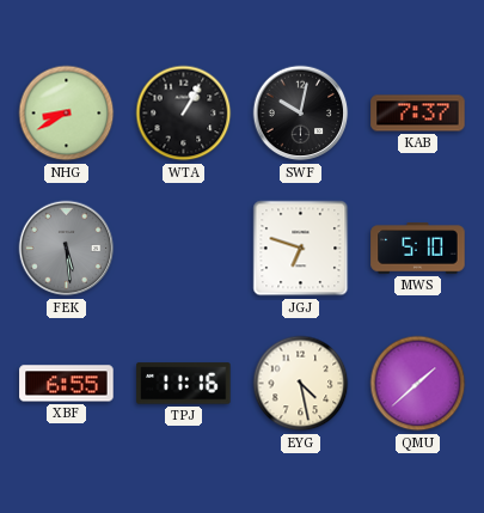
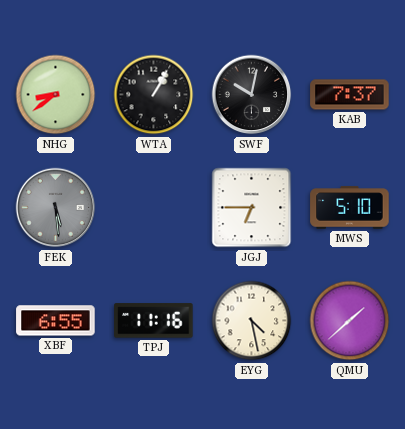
NHG: 8:40 -> 8:39
JGJ: 6:48 -> 6:45
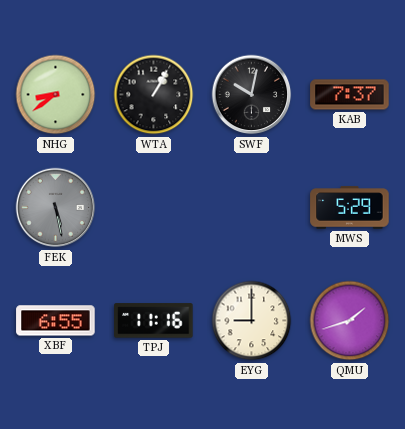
FEK: 5:29 -> 5:28
JGJ: 6:45 -> none
MWS: 5:10 -> 5:29
EYG: 4:28 -> 9:00
QMU: 1:38 -> 1:42
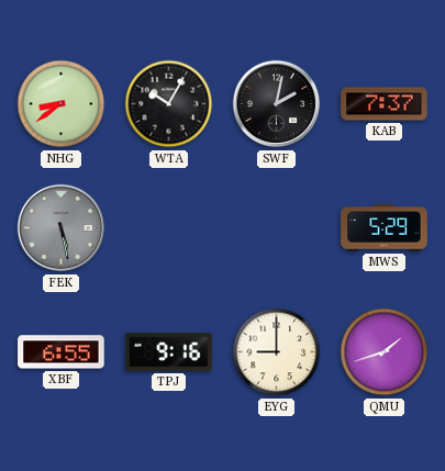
WTA: 1:05 -> 10:05
SWF: 10:02 -> 2:02
TPJ: 11:16 -> 9:16
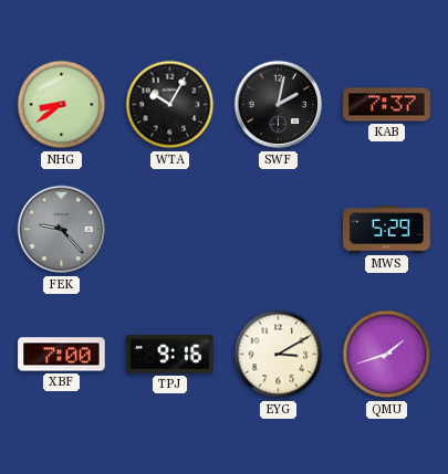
FEK: 5:28 -> 9:23
XBF: 6:55 -> 7:00
EYG: 9:00 -> 3:10
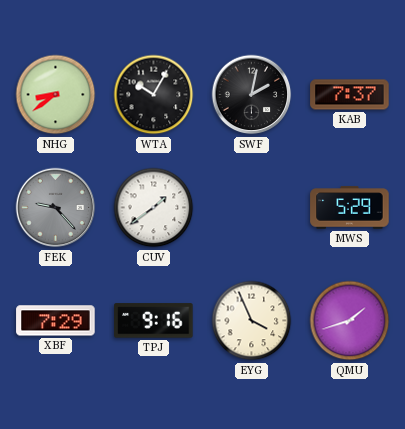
CUV: none -> 1:39
XBF: 7:00 -> 7:29
EYG: 3:10 -> 3:56
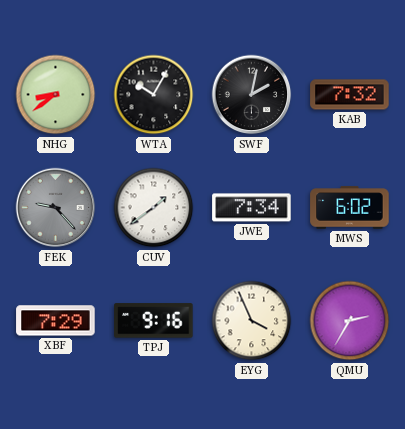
KAB: 7:37 -> 7:32
JWE: none -> 7:34
MWS: 5:29 -> 6:02
QMU: 1:42 -> 2:35
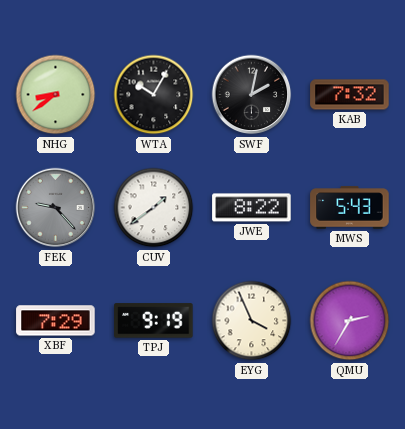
JWE: 7:34 -> 8:22
MWS: 6:02 -> 5:43
TPJ: 9:16 -> 9:19
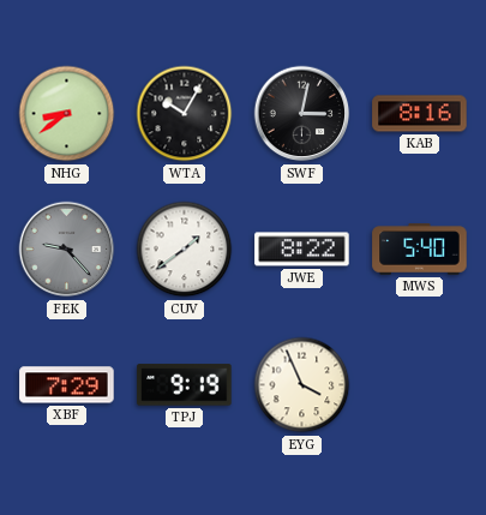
SWF: 2:02 -> 3:02
KAB: 7:32 -> 8:16
MWS: 5:43 -> 5:40
QMU: 2:35 -> none
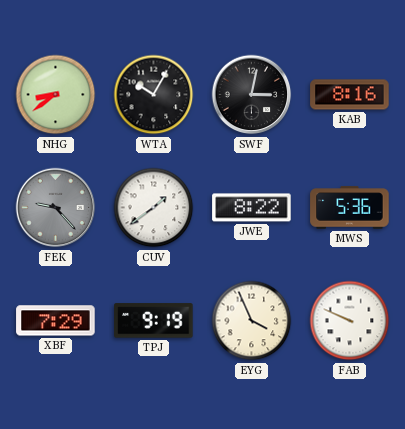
MWS: 5:40 -> 5:36
FAB: none -> 9:49
